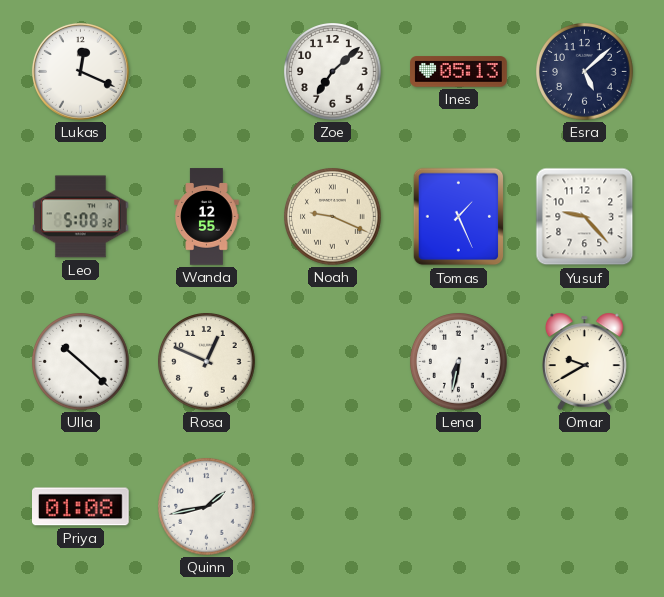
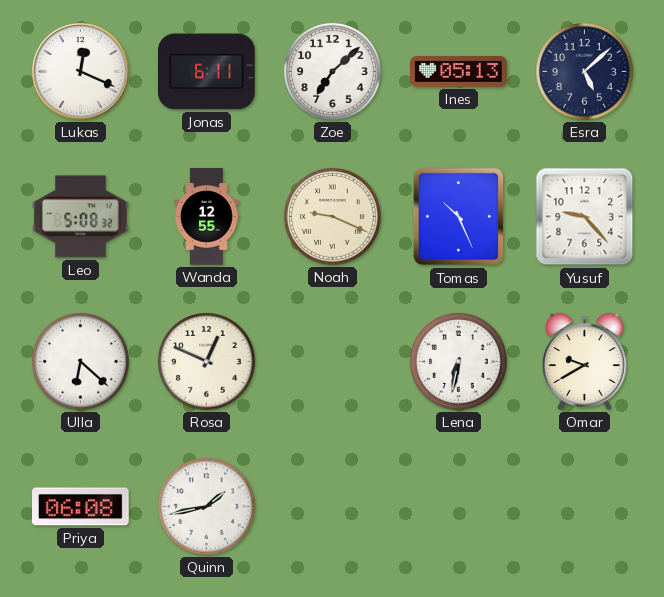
Jonas: none -> 6:11
Tomas: 1:26 -> 10:26
Ulla: 10:22 -> 6:22
Priya: 01:08 -> 06:08
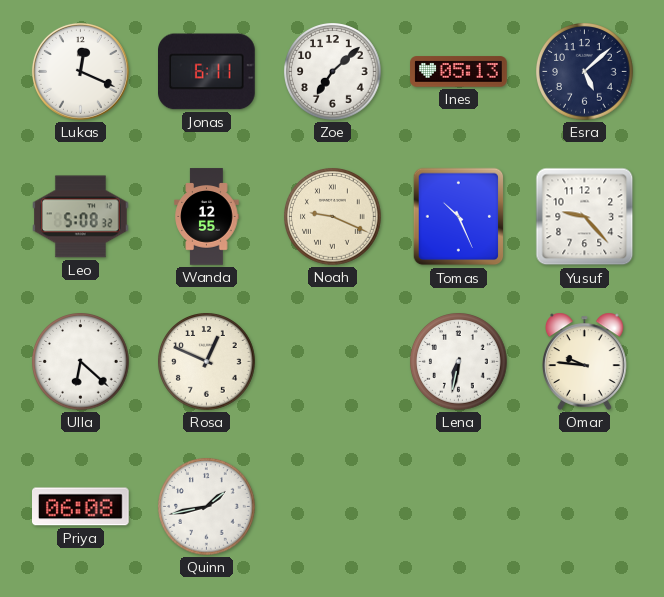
Omar: 9:40 -> 9:46
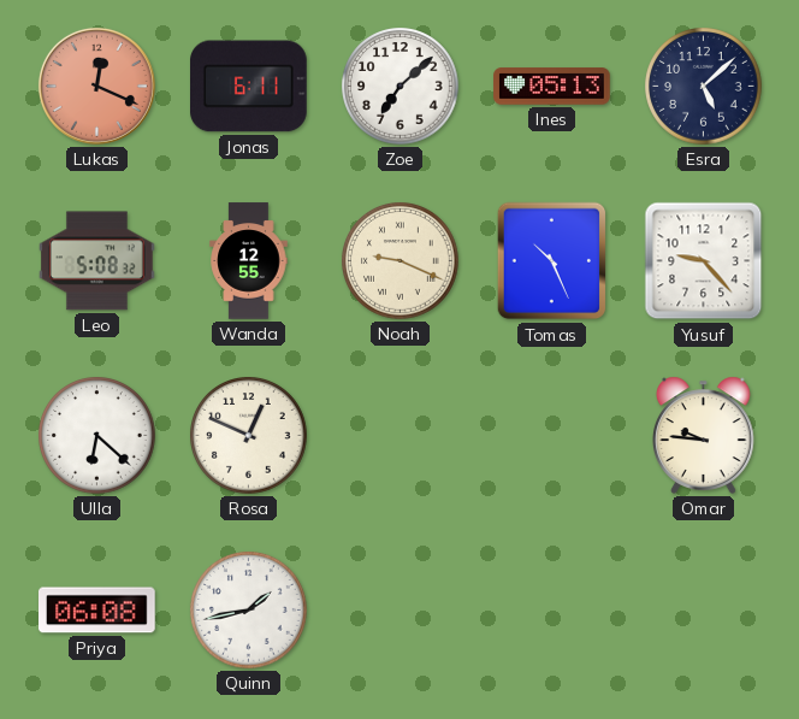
Lukas dial: white -> salmon
Lena: 6:32 -> none
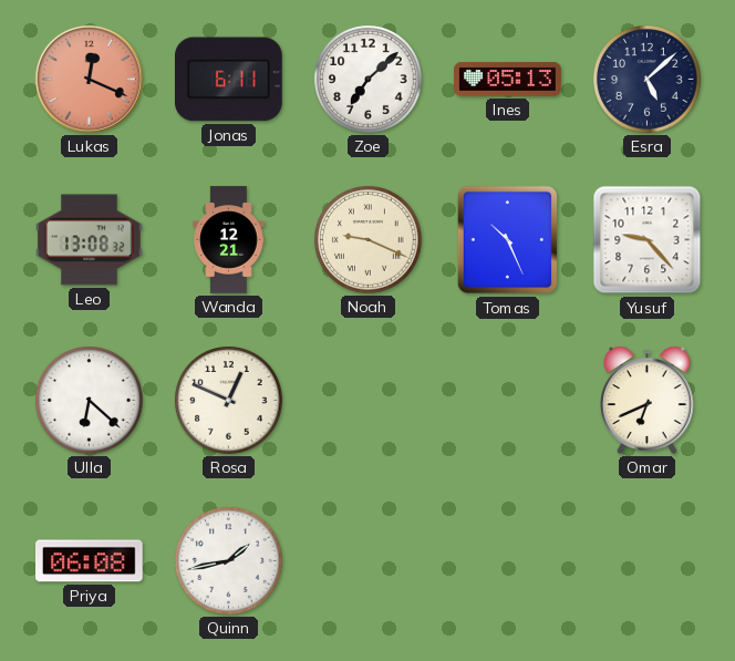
Leo: 5:08 -> 13:08
Wanda: 12:55 -> 12:21
Omar: 9:46 -> 6:41
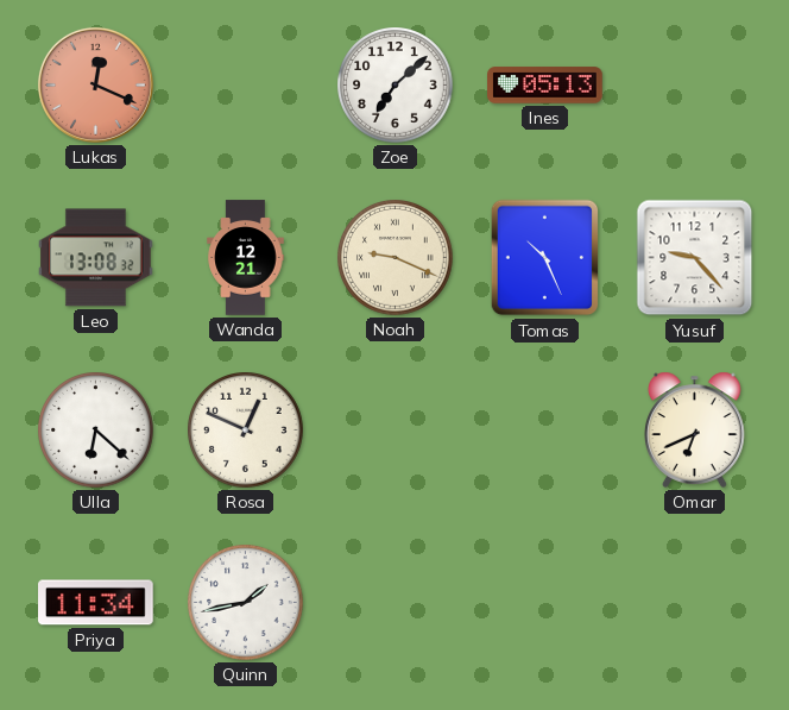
Jonas: 6:11 -> none
Esra: 5:08 -> none
Priya: 06:08 -> 11:34
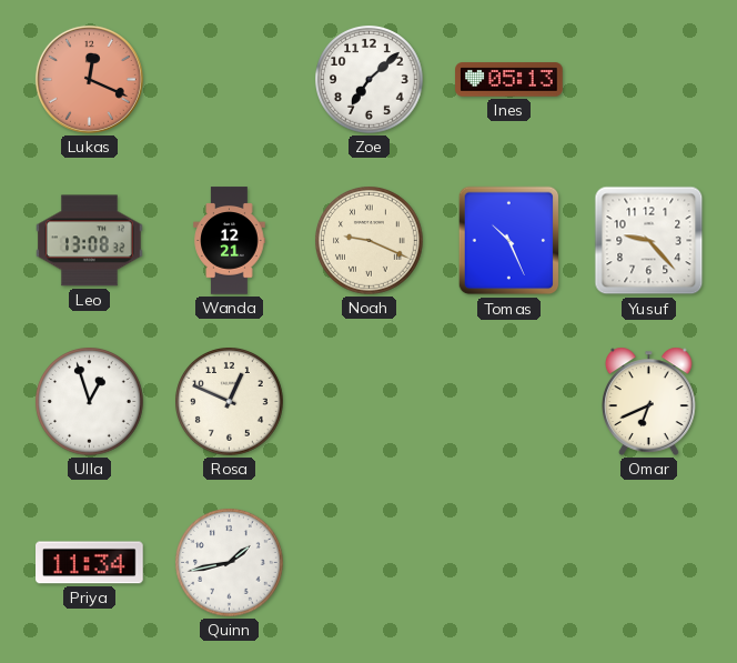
Ulla: 6:22 -> 12:57
